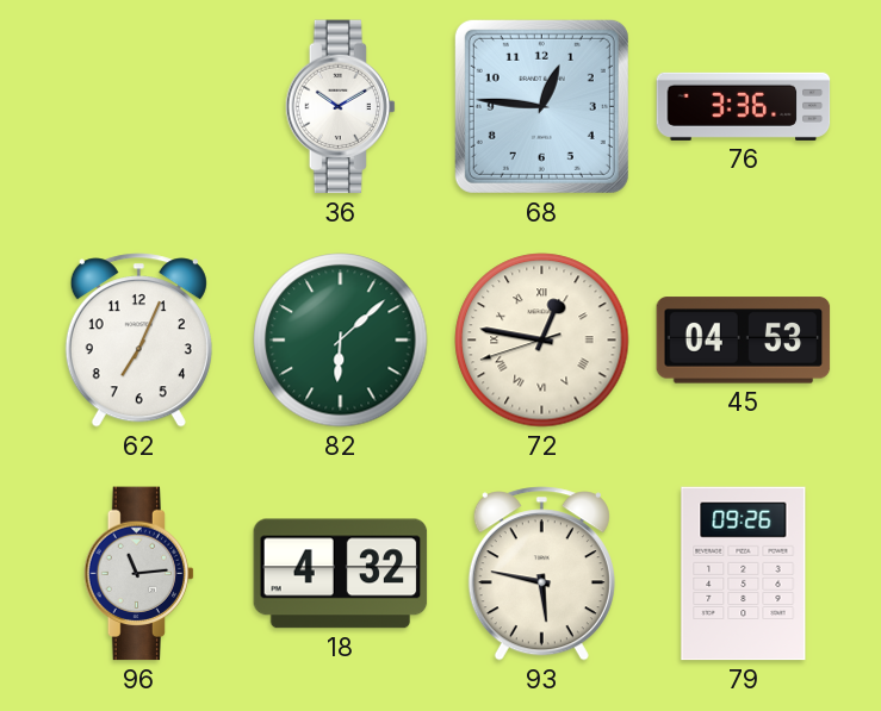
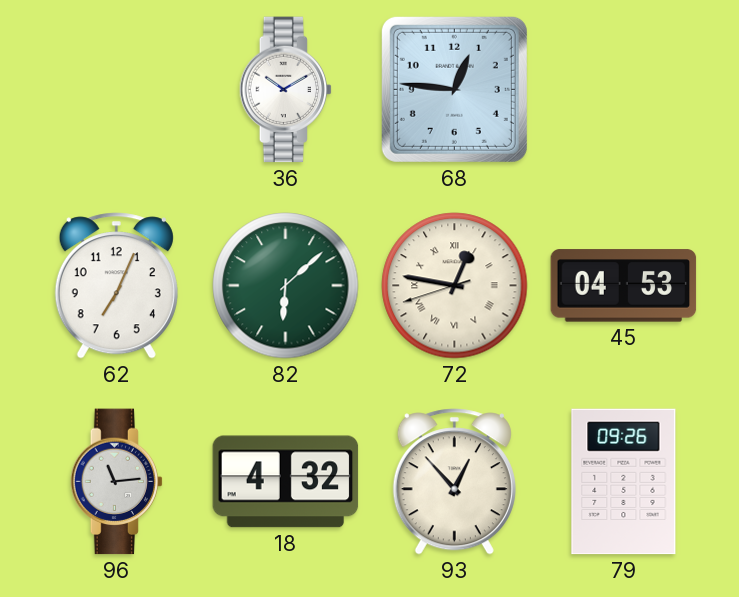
76: 3:36 -> none
93: 5:47 -> 12:53
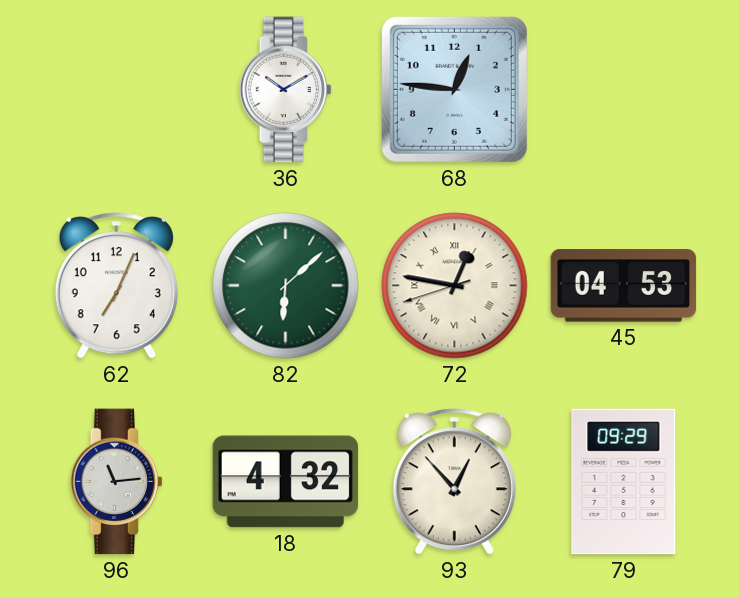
79: 09:26 -> 09:29
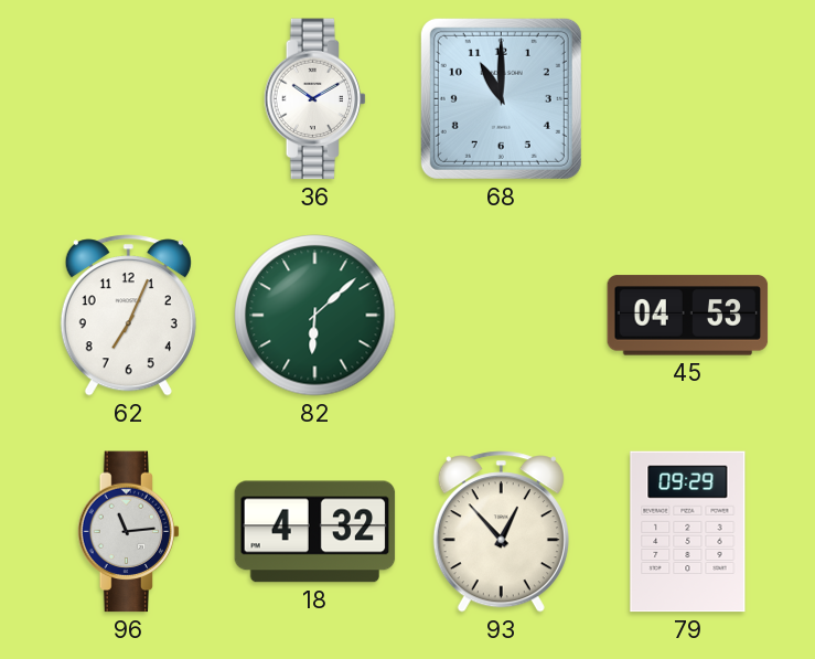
68: 12:46 -> 11:00
72: 12:46 -> none
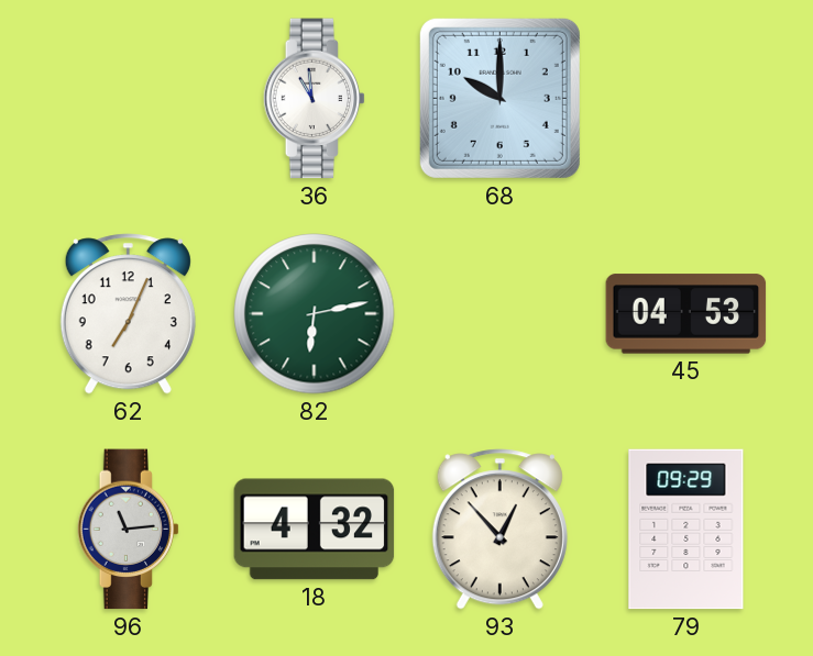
36: 10:10 -> 10:59
68: 11:00 -> 10:00
82: 6:08 -> 6:13
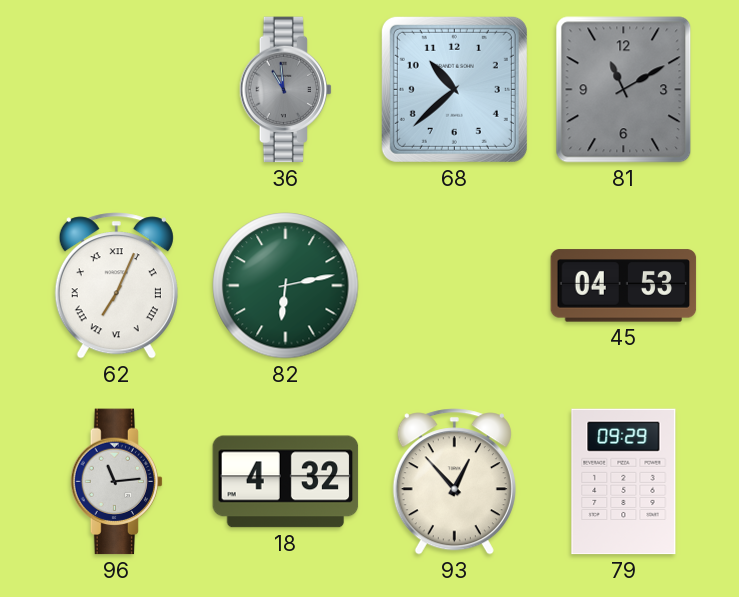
36 dial: white -> grey
68: 10:00 -> 10:38
81: none -> 11:10
62 numerals: Arabic -> Roman
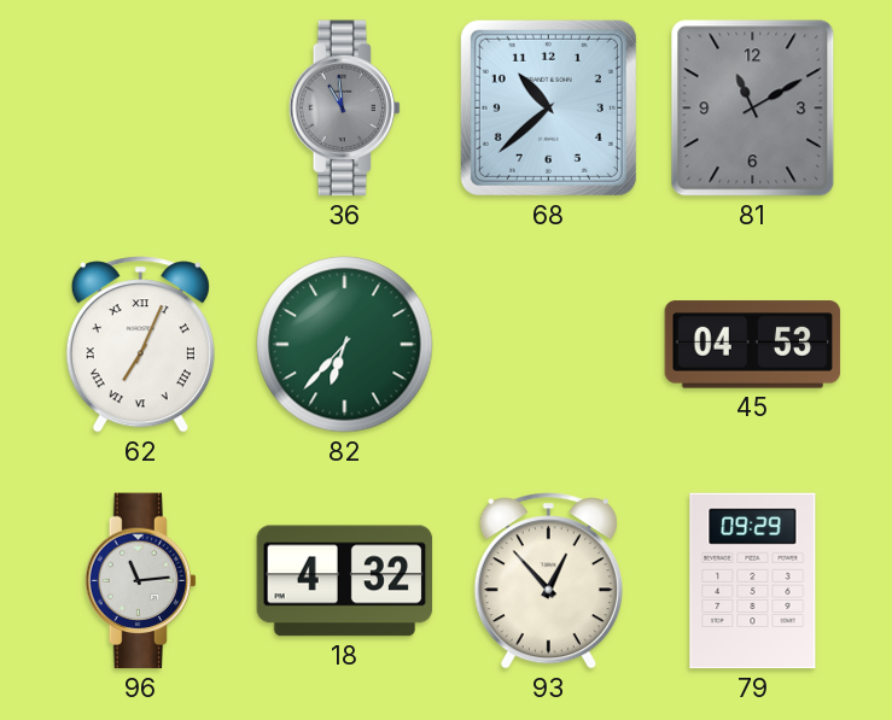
82: 6:13 -> 6:37
